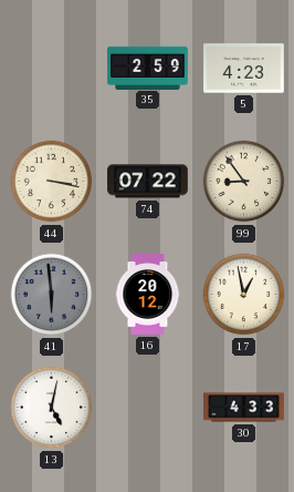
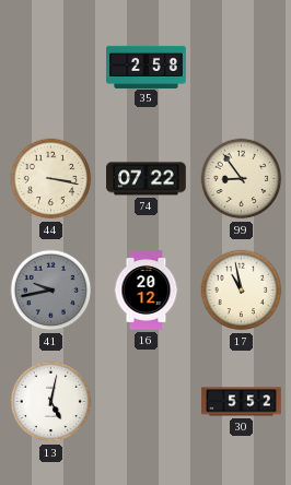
35: 2:59 -> 2:58
5: 4:23 -> none
41: 5:59 -> 9:43
17: 12:58 -> 10:58
30: 4:33 -> 5:52
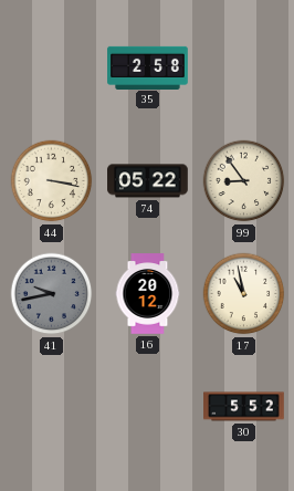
74: 07:22 -> 05:22
13: 5:02 -> none
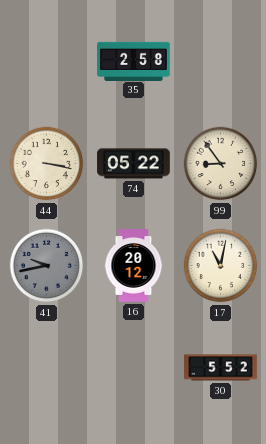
17: 10:58 -> 11:02
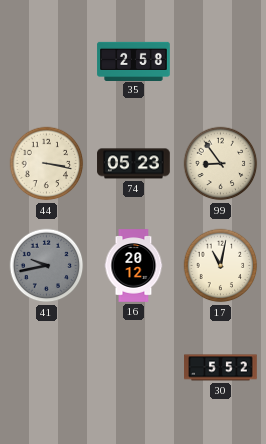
74: 05:22 -> 05:23
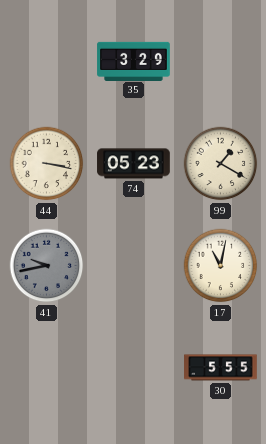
35: 2:58 -> 3:29
99: 8:54 -> 1:20
16: 20:12 -> none
30: 5:52 -> 5:55
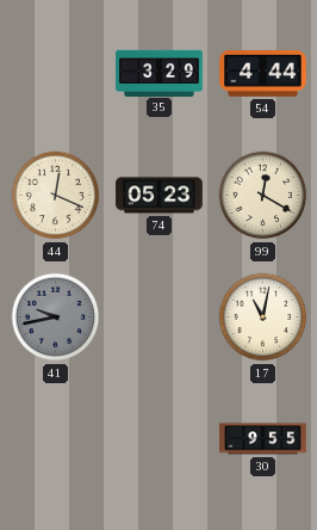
54: none -> 4:44
44: 3:17 -> 12:19
99: 1:20 -> 12:20
30: 5:55 -> 9:55
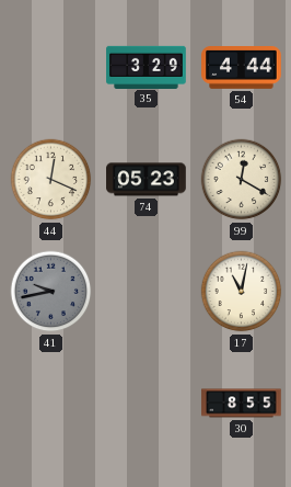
30: 9:55 -> 8:55
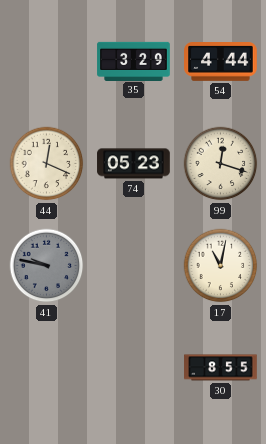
99: 12:20 -> 12:18
41: 9:43 -> 9:47
